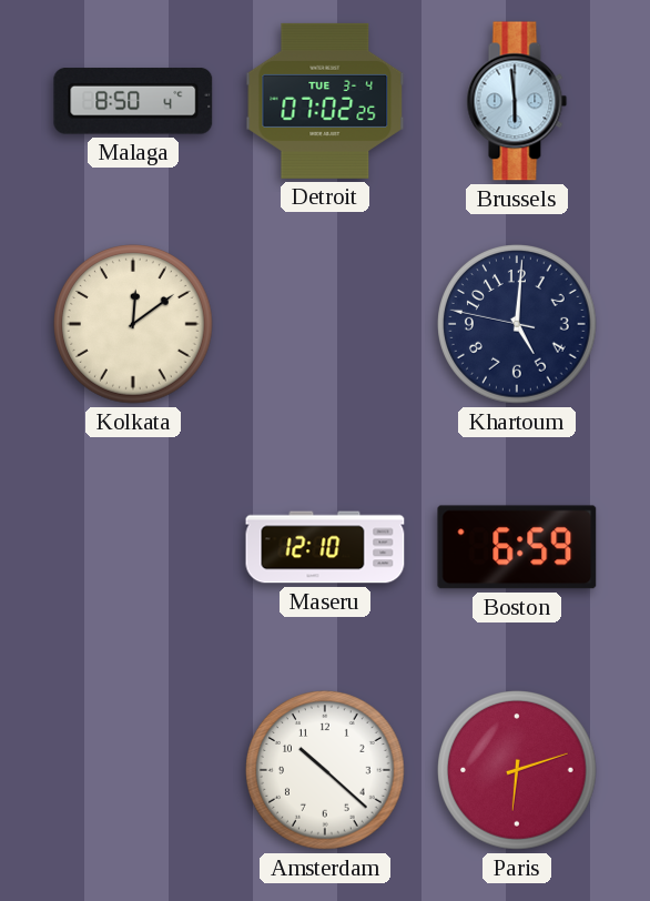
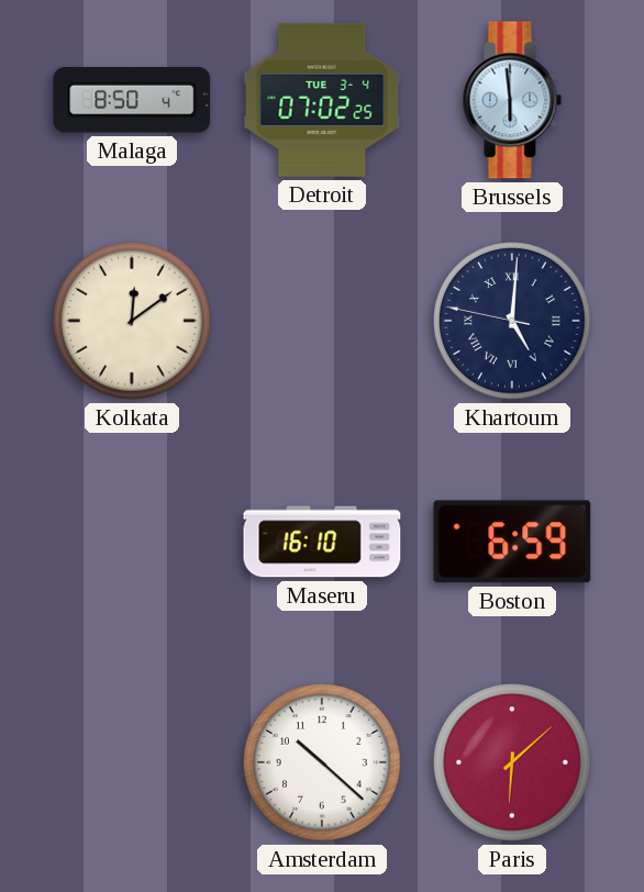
Khartoum numerals: Arabic -> Roman
Maseru: 12:10 -> 16:10
Paris: 6:12 -> 6:08
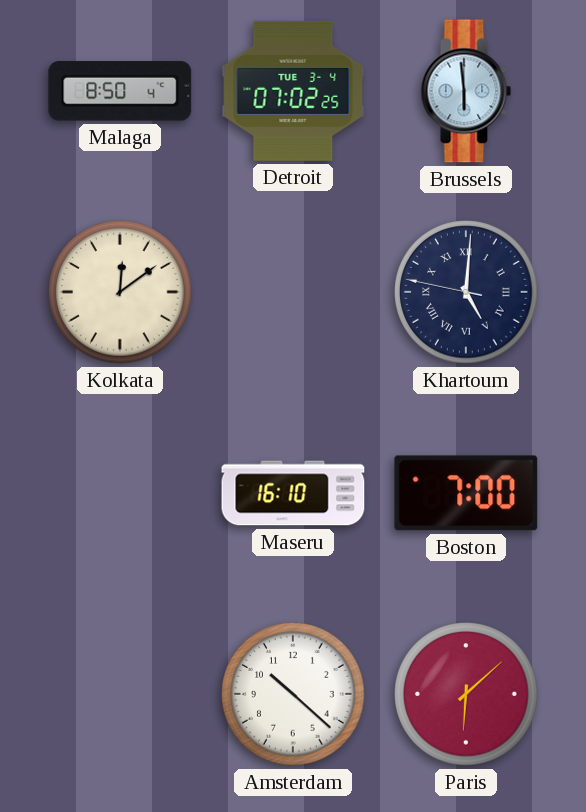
Boston: 6:59 -> 7:00
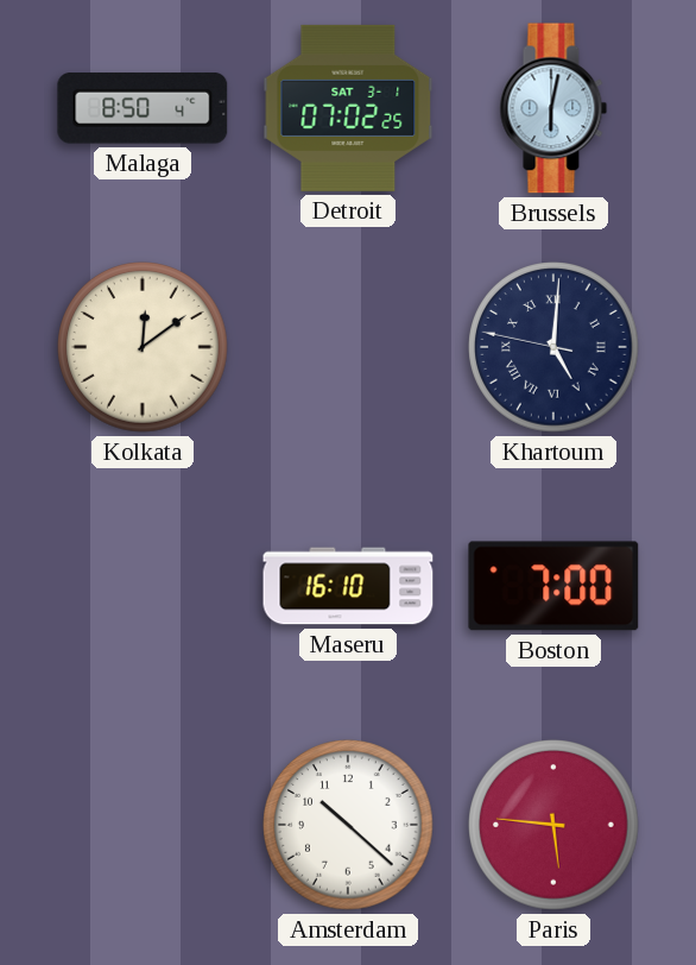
Detroit date: TUE 3-4 -> SAT 3-1
Brussels: 5:59 -> 6:02
Paris: 6:08 -> 5:46
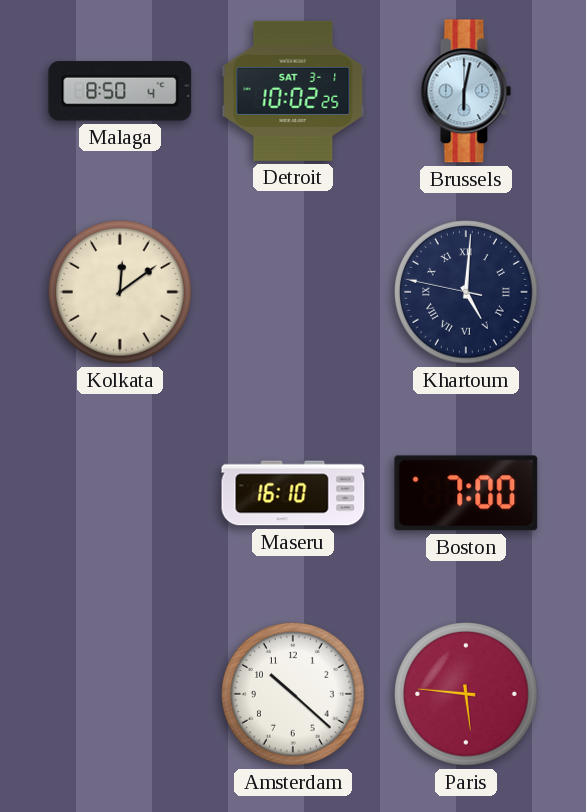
Detroit: 07:02 -> 10:02
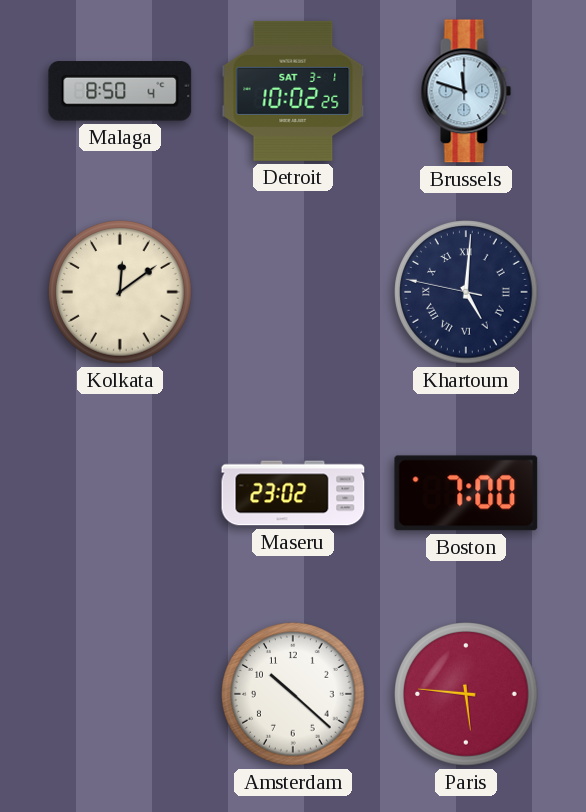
Brussels: 6:02 -> 11:48
Maseru: 16:10 -> 23:02
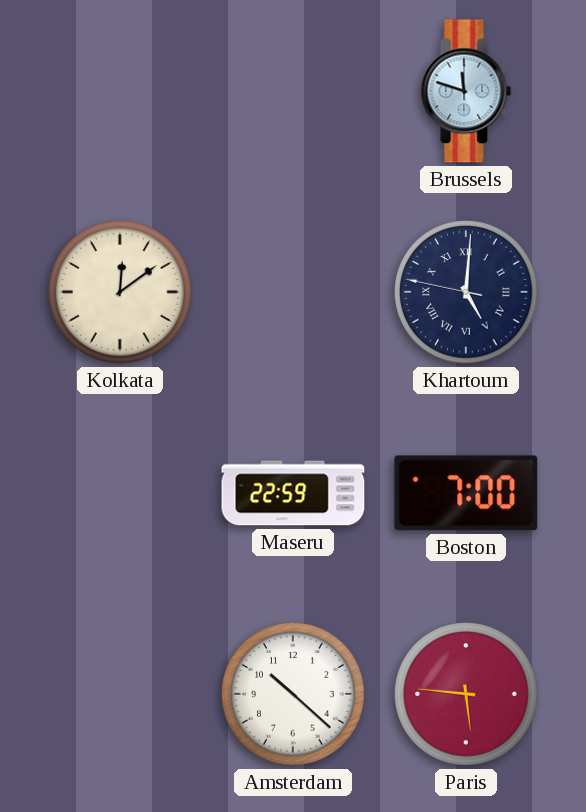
Malaga: 8:50 -> none
Detroit: 10:02 -> none
Maseru: 23:02 -> 22:59
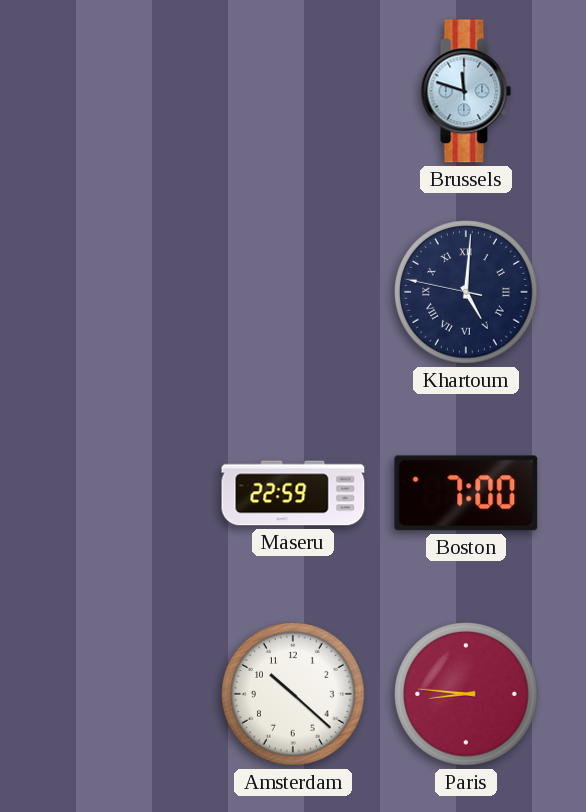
Kolkata: 12:09 -> none
Paris: 5:46 -> 8:46
